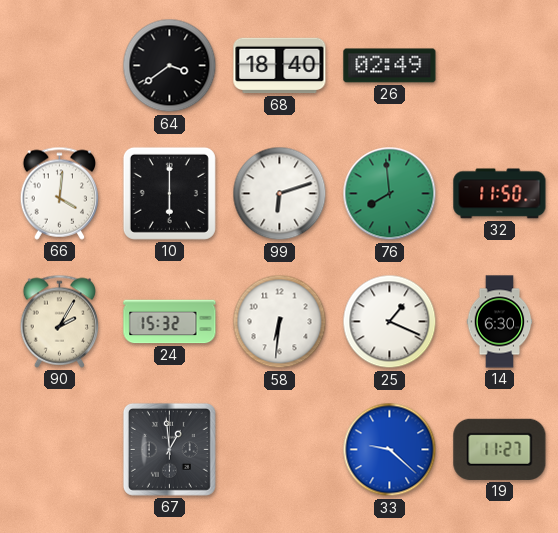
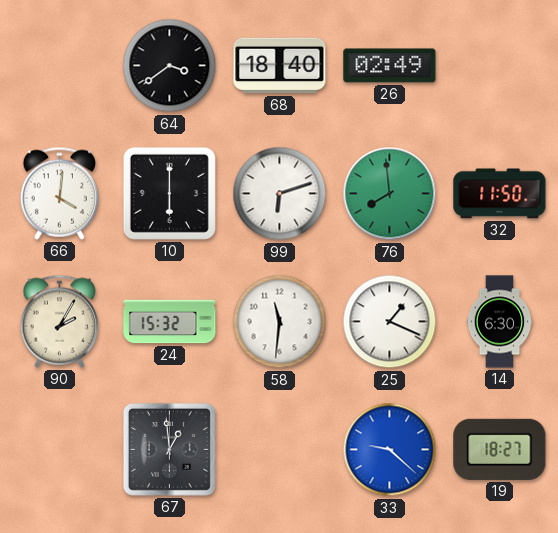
58: 6:31 -> 11:31
19: 11:27 -> 18:27
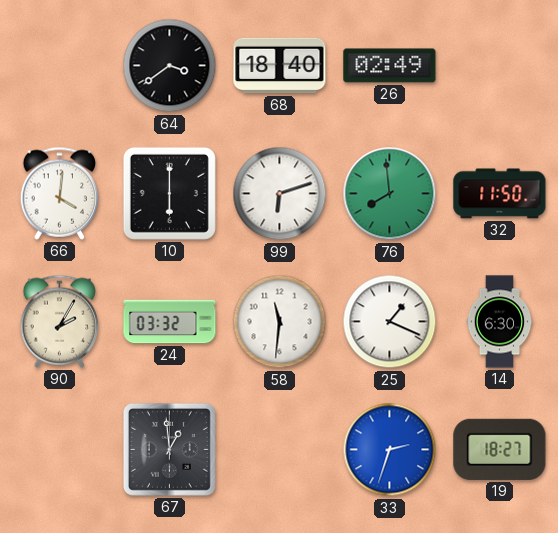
24: 15:32 -> 03:32
33: 9:22 -> 2:33
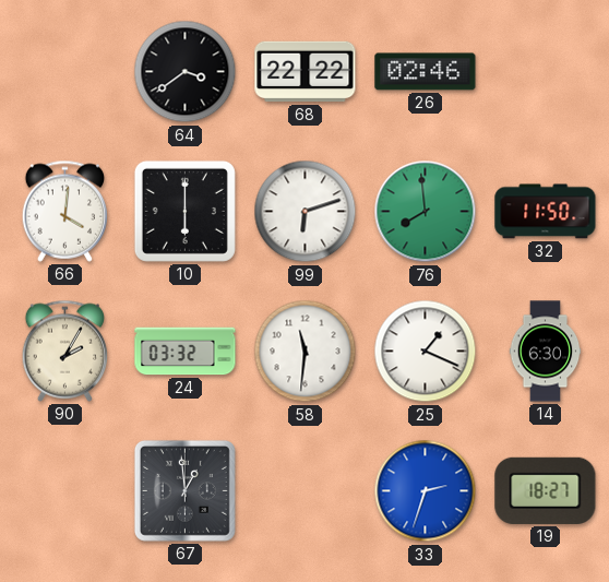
68: 18:40 -> 22:22
26: 02:49 -> 02:46
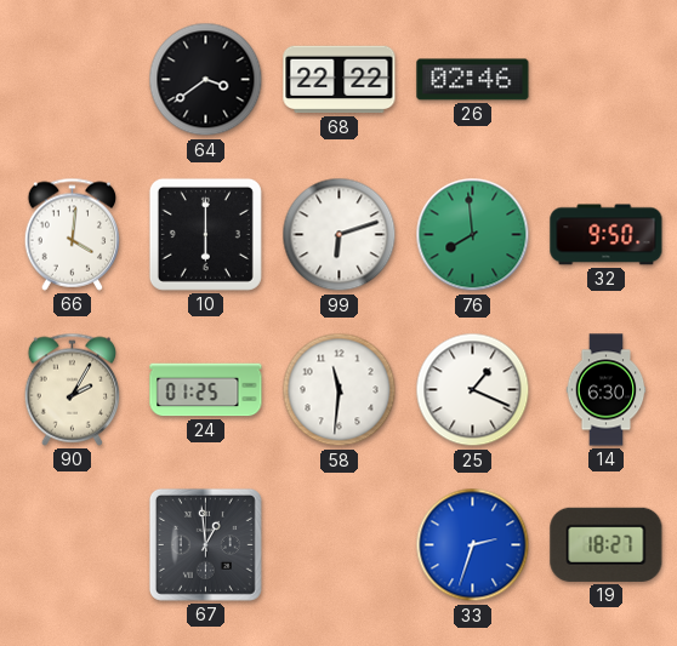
32: 11:50 -> 9:50
24: 03:32 -> 01:25
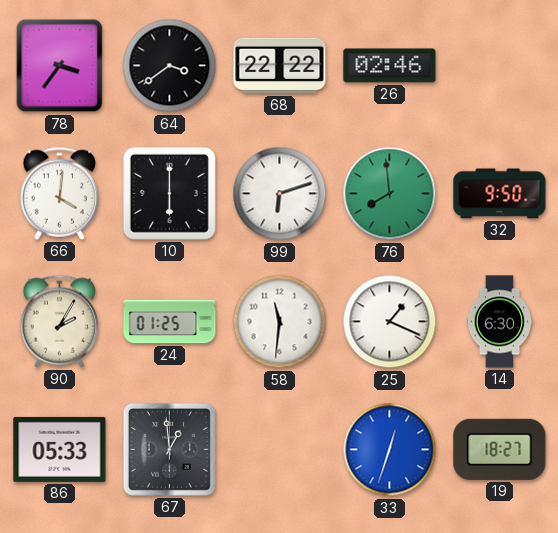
78: none -> 3:36
86: none -> 05:33
33: 2:33 -> 12:33
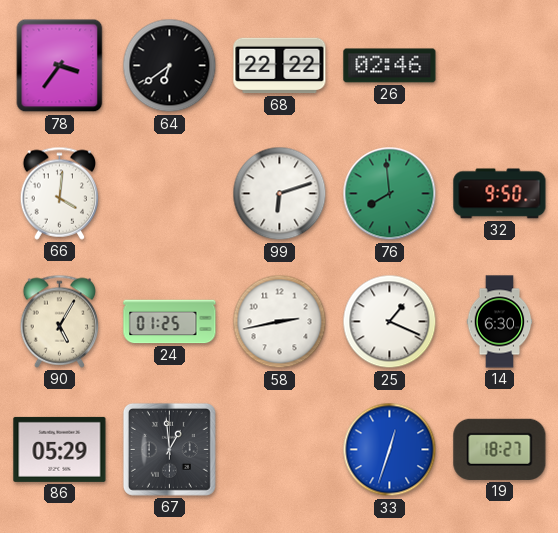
64: 3:39 -> 6:39
10: 6:00 -> none
90: 2:05 -> 5:05
58: 11:31 -> 2:43
86: 05:33 -> 05:29
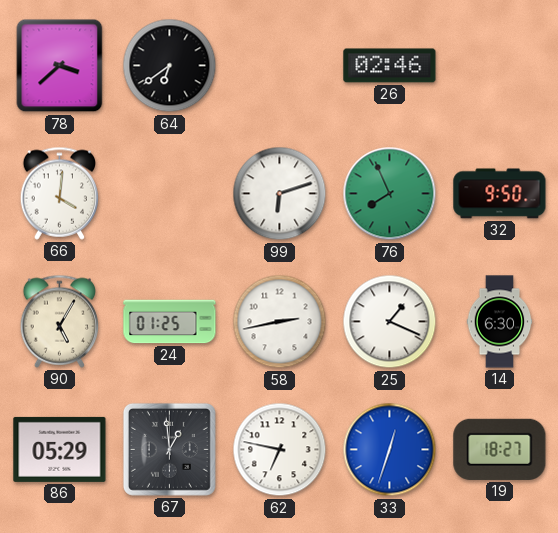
78: 3:36 -> 3:38
68: 22:22 -> none
76: 7:59 -> 7:56
62: none -> 6:47
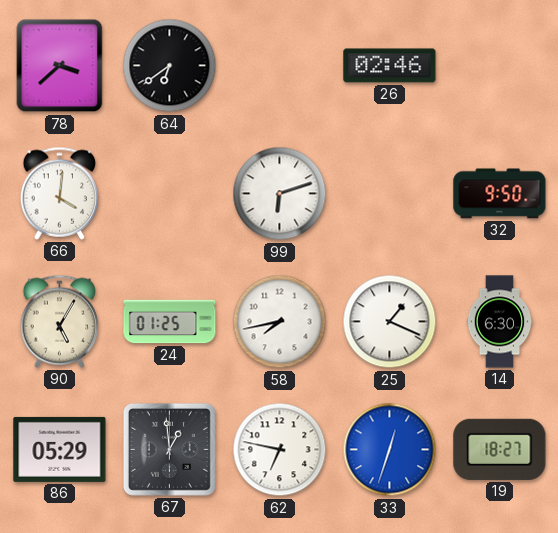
76: 7:56 -> none
58: 2:43 -> 7:43
